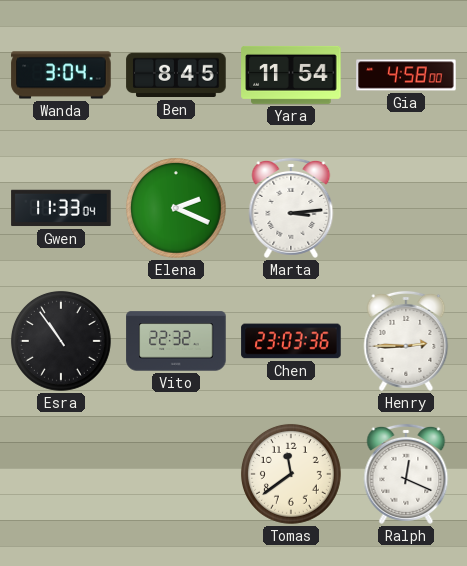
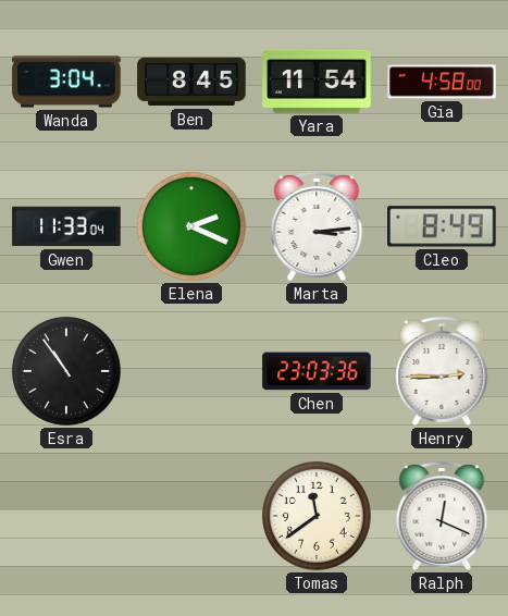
Cleo: none -> 8:49
Vito: 22:32 -> none
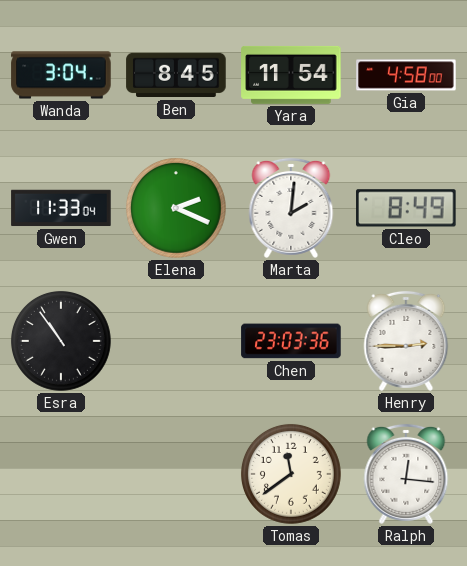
Marta: 3:14 -> 2:01
Ralph: 12:19 -> 12:16
